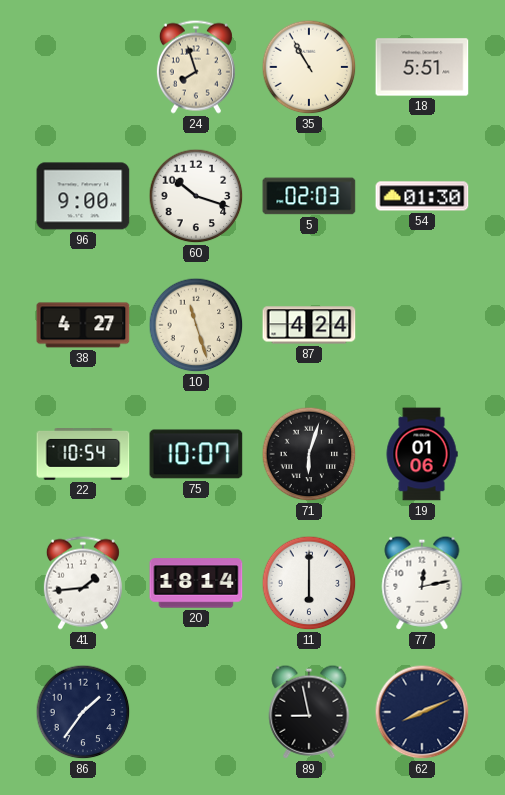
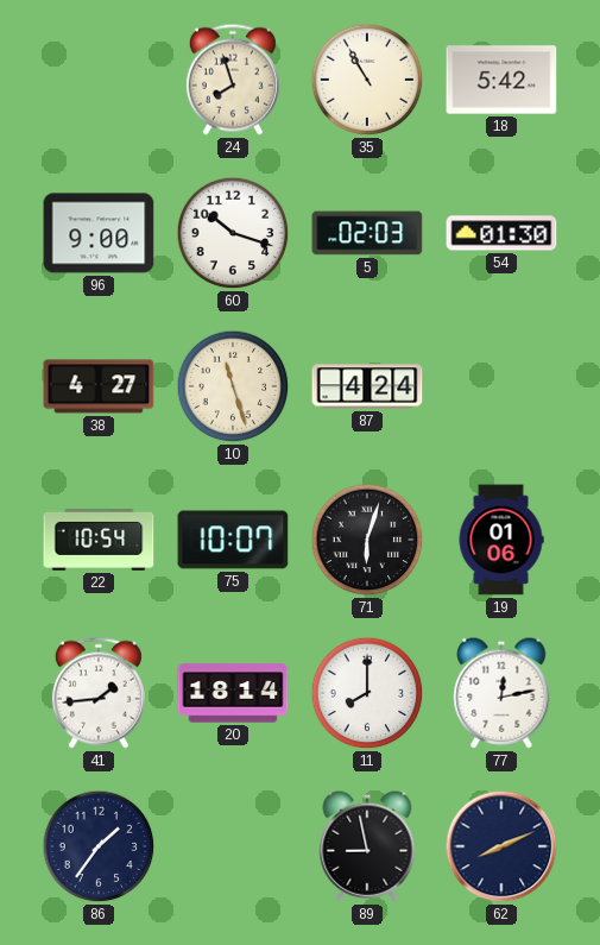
18: 5:51 -> 5:42
11: 6:00 -> 8:00
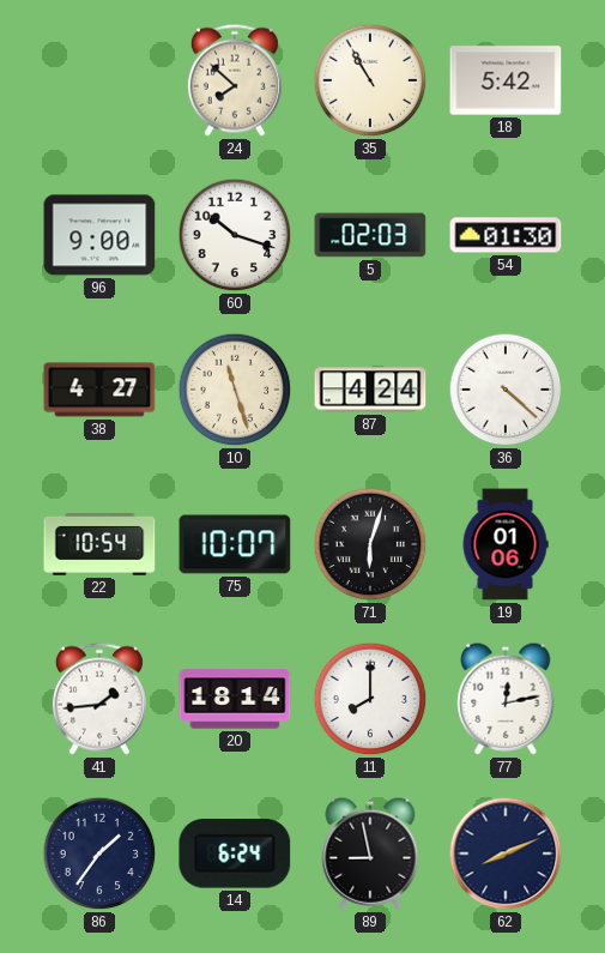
24: 7:57 -> 7:52
36: none -> 4:22
14: none -> 6:24
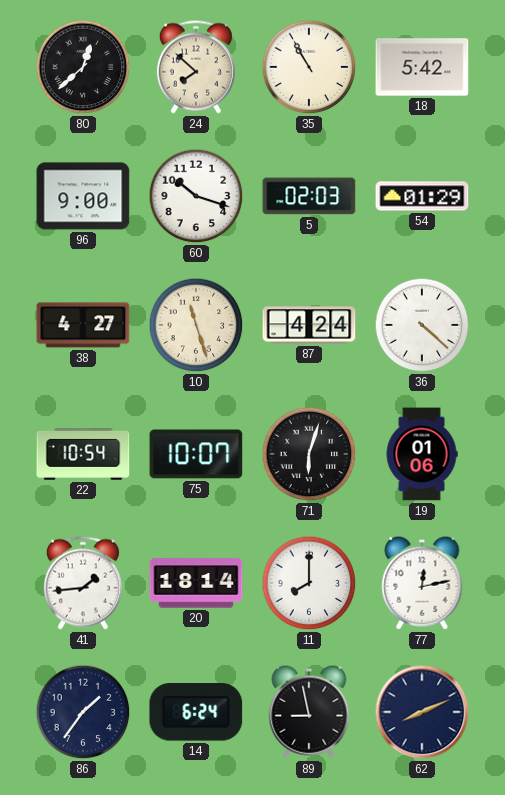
80: none -> 12:38
54: 01:30 -> 01:29
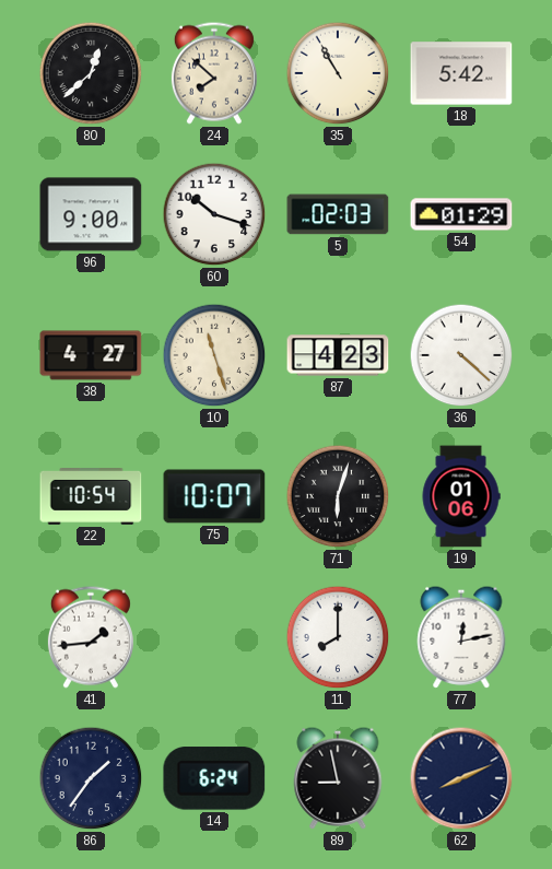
87: 4:24 -> 4:23
20: 18:14 -> none
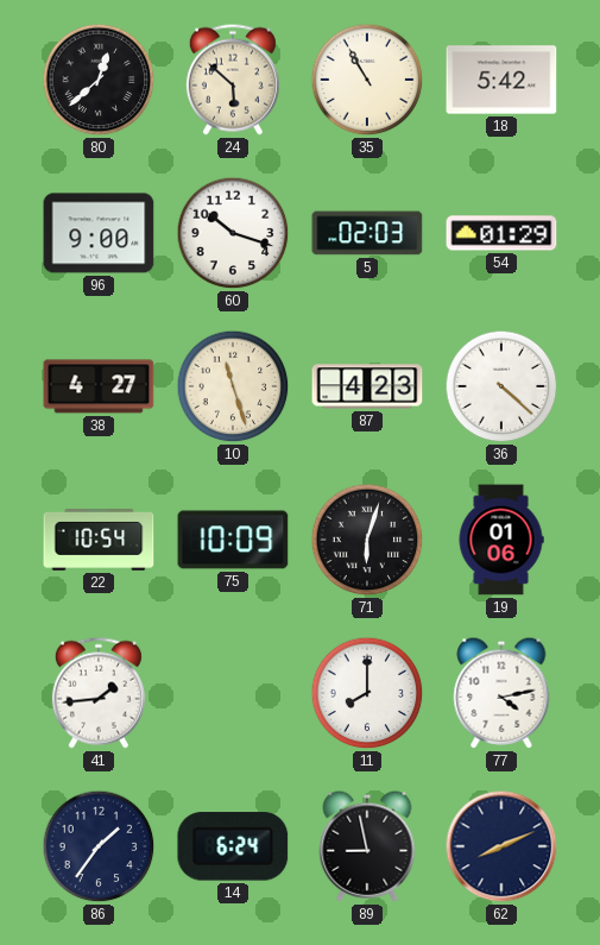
24: 7:52 -> 5:52
75: 10:07 -> 10:09
77: 12:13 -> 4:13
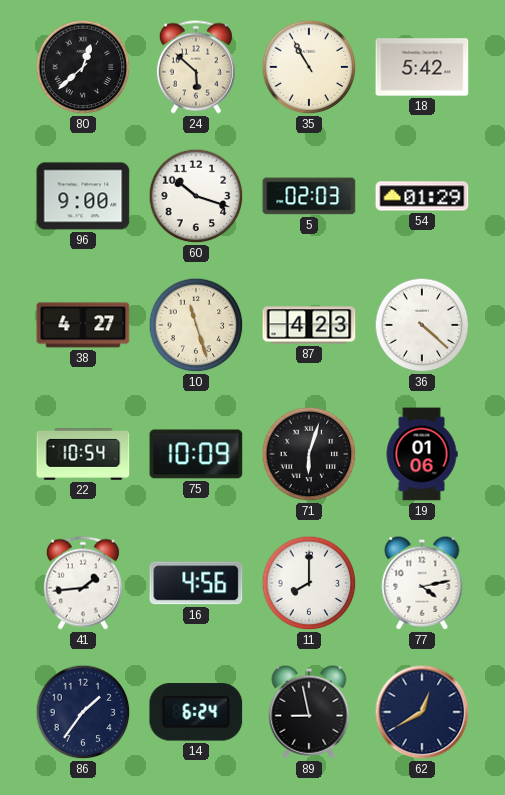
16: none -> 4:56
62: 8:11 -> 12:40
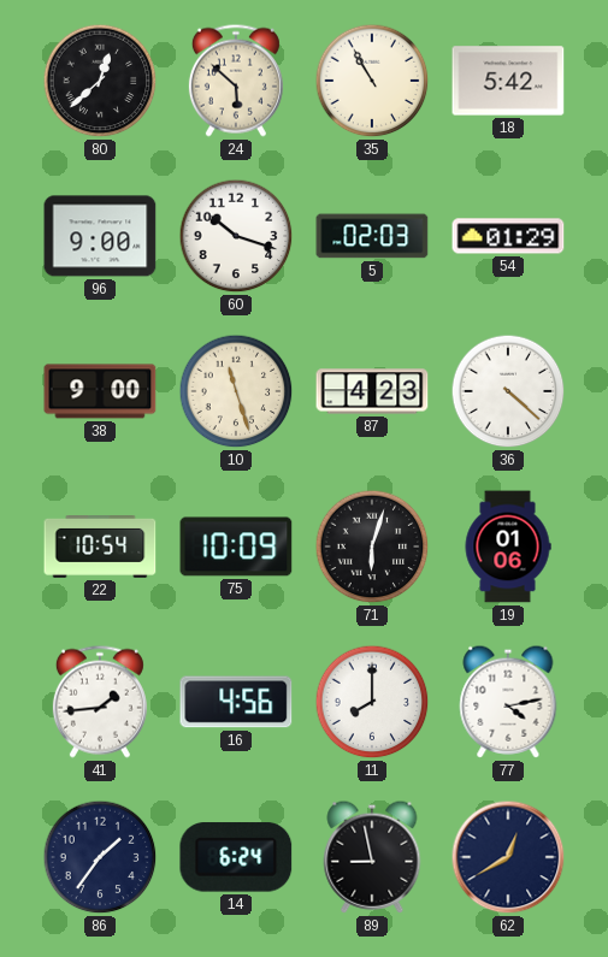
38: 4:27 -> 9:00
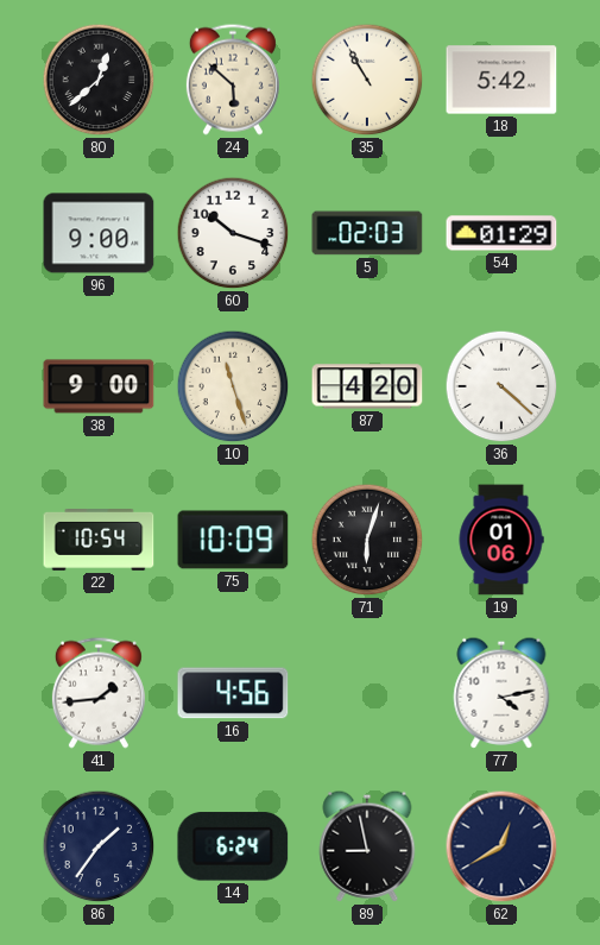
87: 4:23 -> 4:20
11: 8:00 -> none
